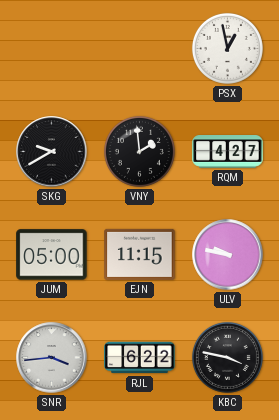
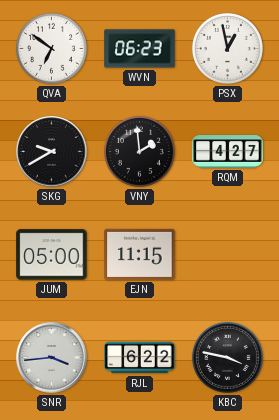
QVA: none -> 6:51
WVN: none -> 06:23
ULV: 9:47 -> none
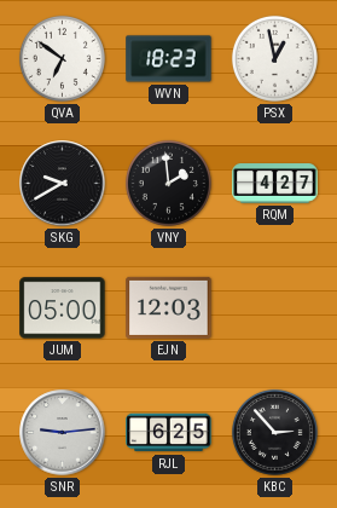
WVN: 06:23 -> 18:23
EJN: 11:15 -> 12:03
SNR: 3:44 -> 9:14
RJL: 6:22 -> 6:25
KBC: 3:47 -> 2:53
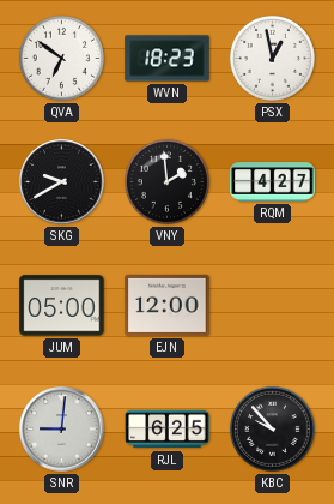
EJN: 12:03 -> 12:00
SNR: 9:14 -> 9:01
KBC: 2:53 -> 9:53
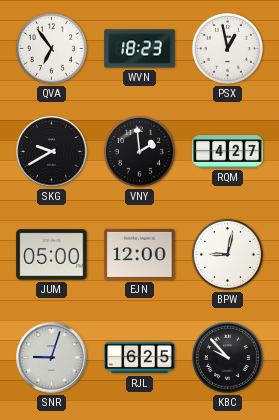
QVA: 6:51 -> 6:54
BPW: none -> 9:02
SNR: 9:01 -> 9:03
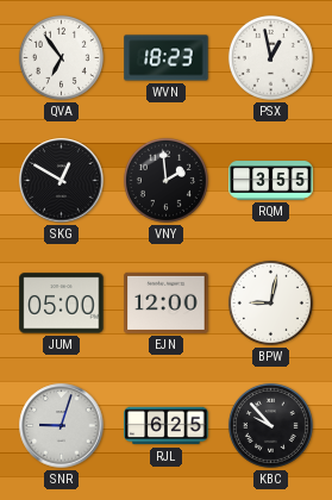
SKG: 9:40 -> 12:50
RQM: 4:27 -> 3:55
